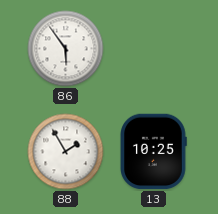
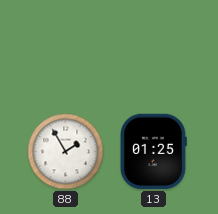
86: 5:54 -> none
13: 10:25 -> 01:25
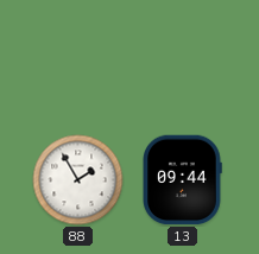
13: 01:25 -> 09:44
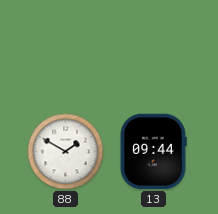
88: 1:55 -> 1:50
